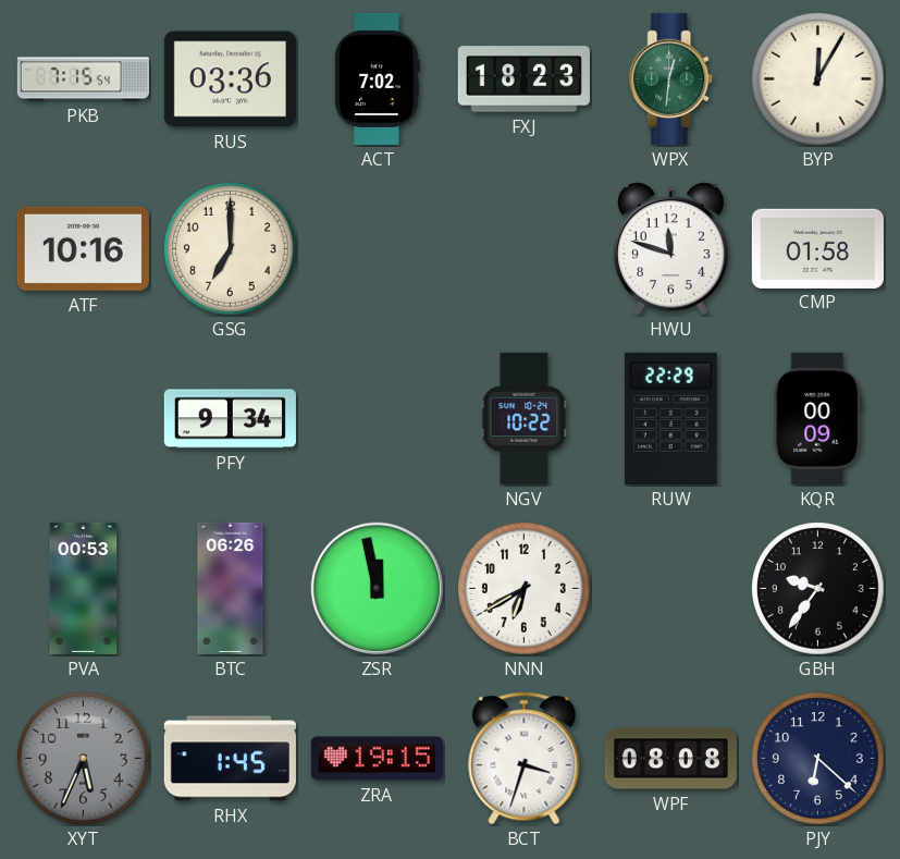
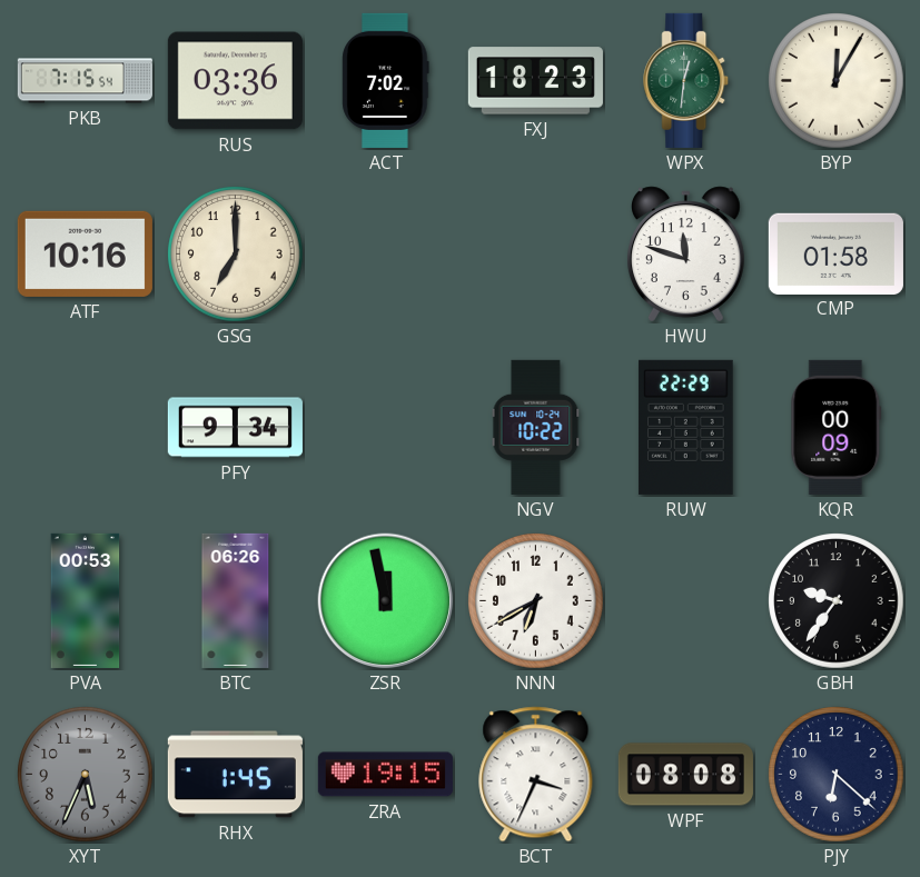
BCT: 3:33 -> 3:34
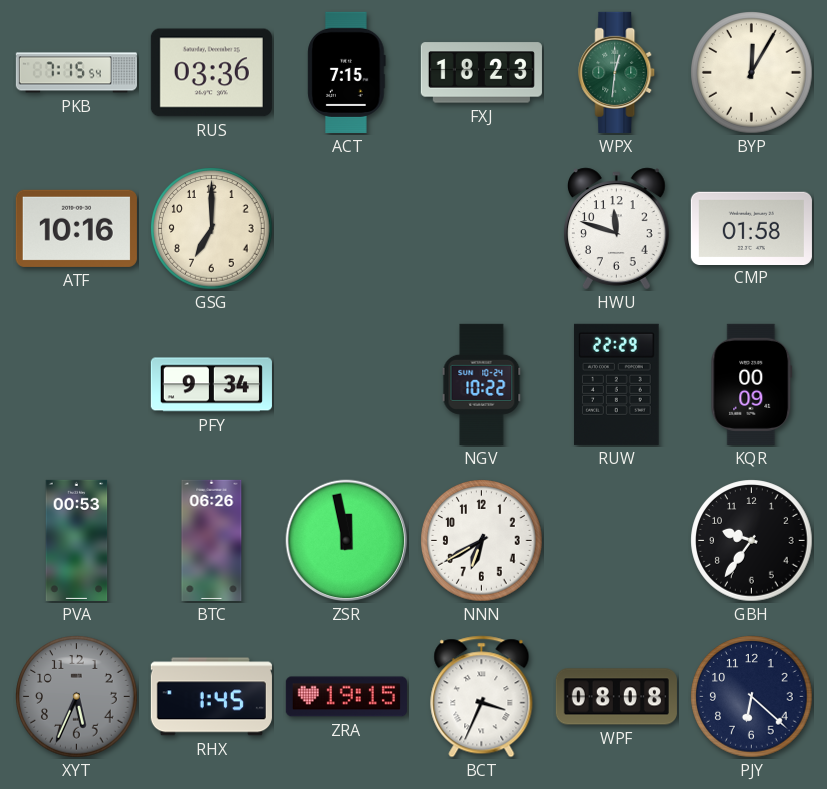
ACT: 7:02 -> 7:15
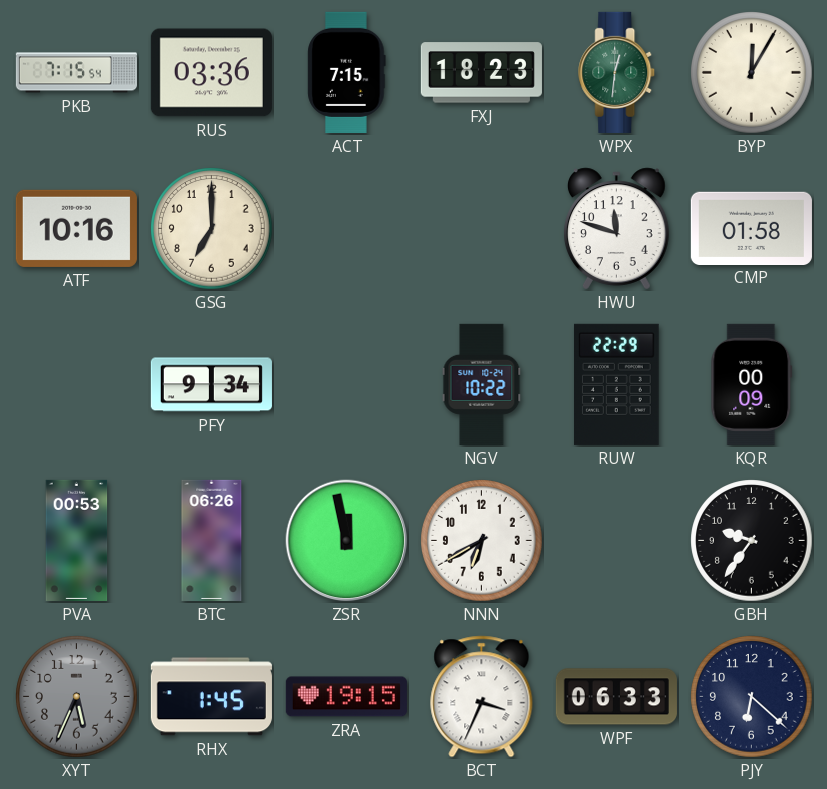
WPF: 08:08 -> 06:33
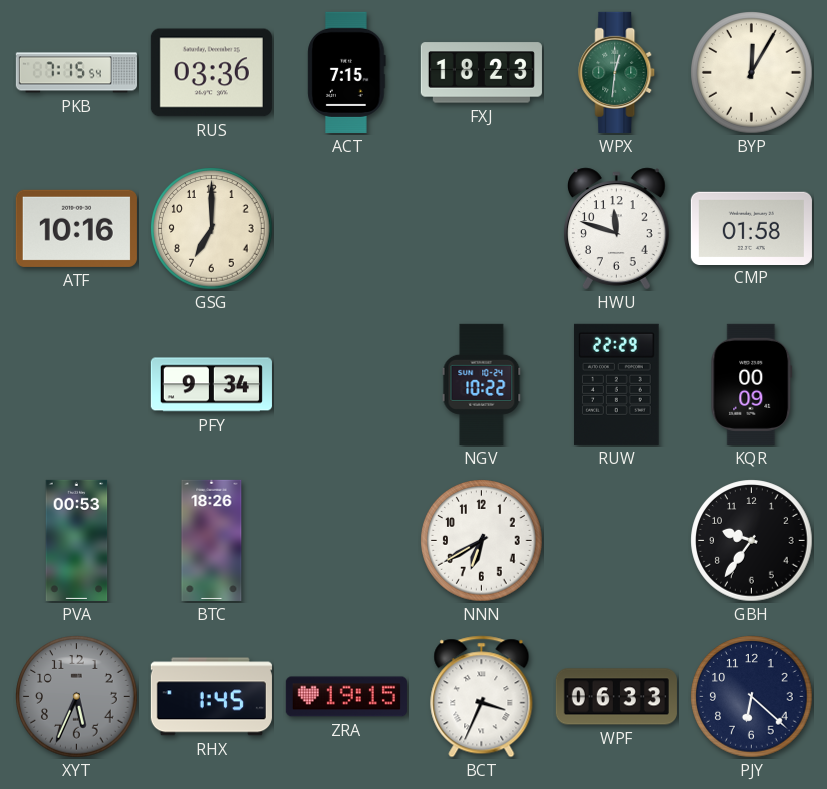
BTC: 06:26 -> 18:26
ZSR: 11:58 -> none
